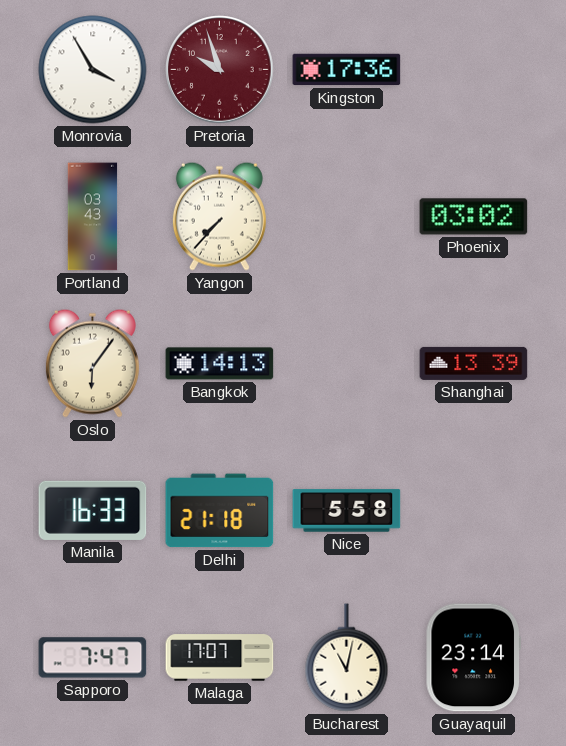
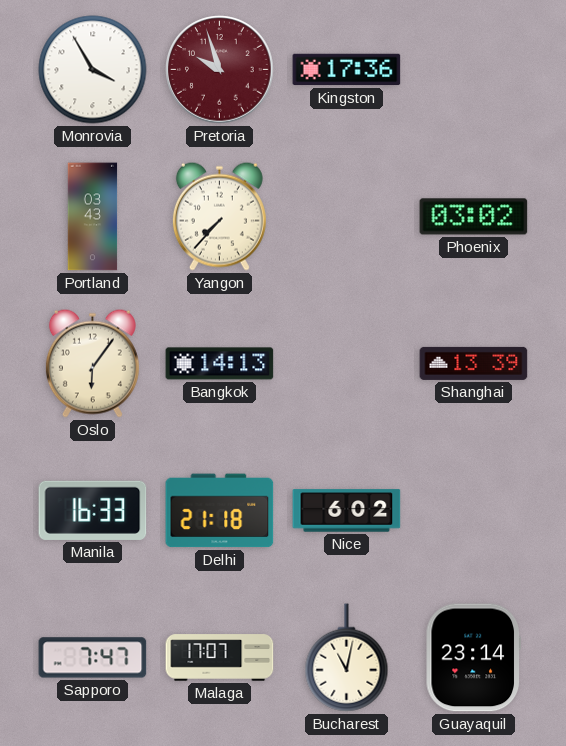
Nice: 5:58 -> 6:02
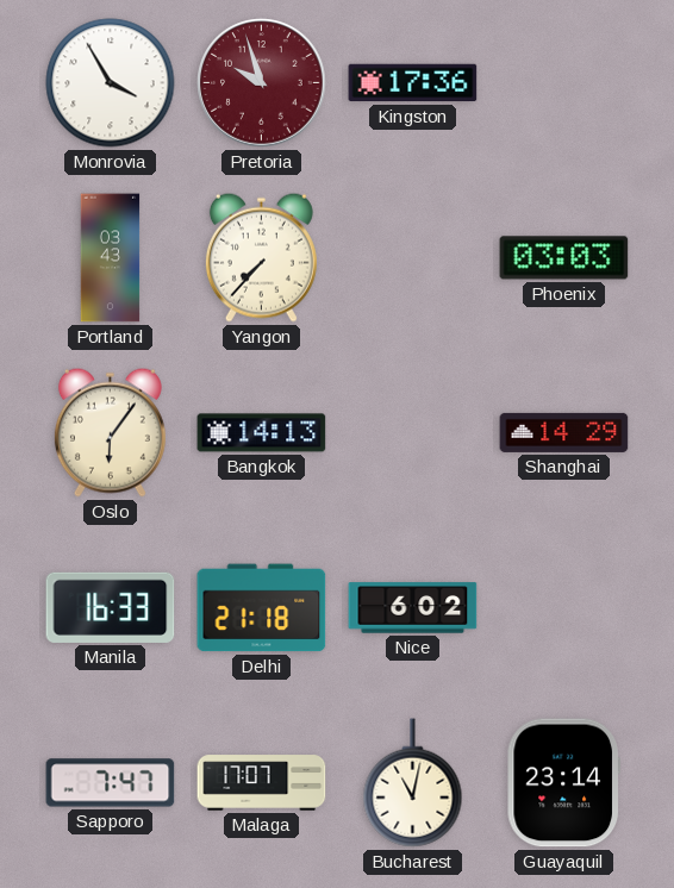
Phoenix: 03:02 -> 03:03
Shanghai: 13:39 -> 14:29
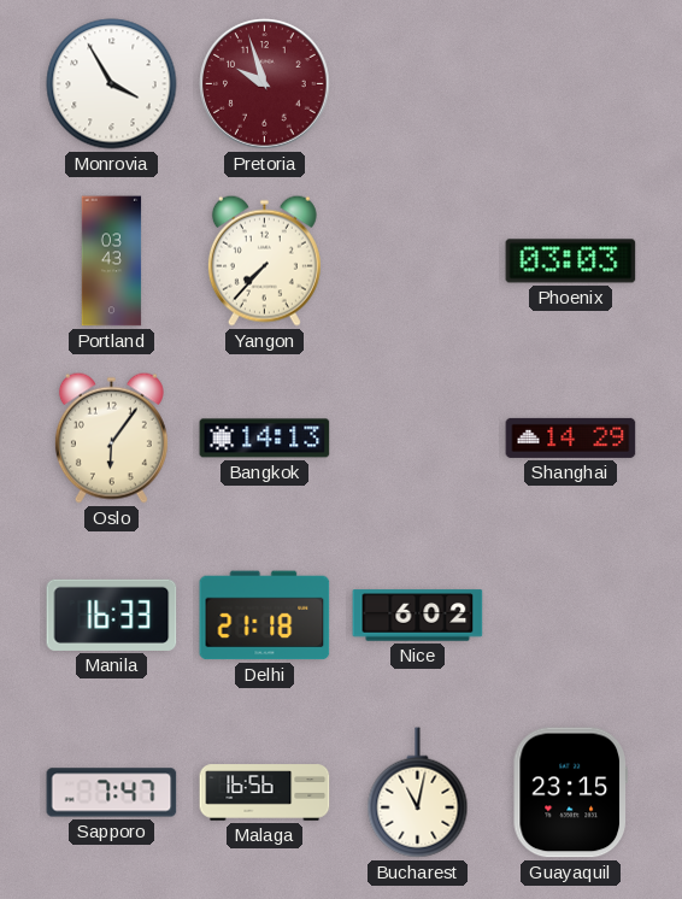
Kingston: 17:36 -> none
Malaga: 17:07 -> 16:56
Guayaquil: 23:14 -> 23:15
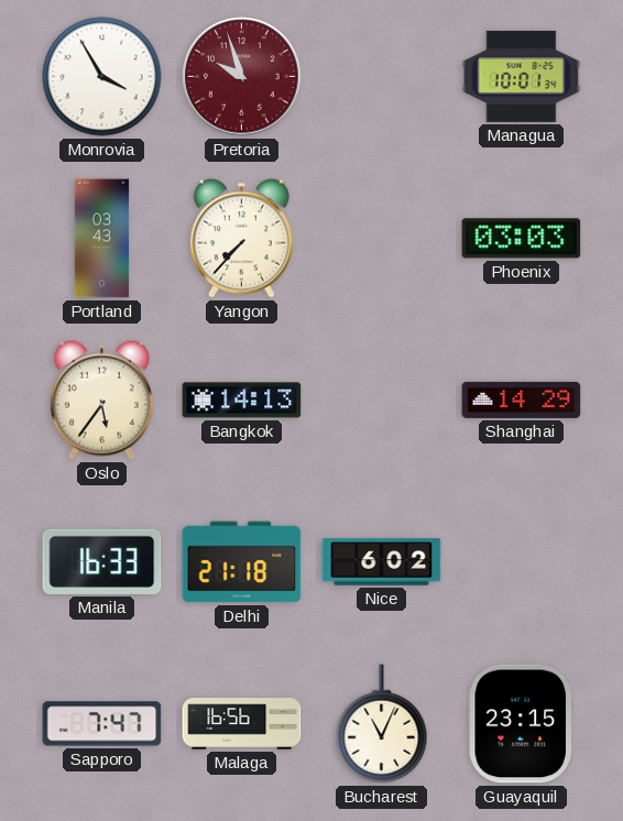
Managua: none -> 10:01
Oslo: 6:06 -> 5:36
Bucharest: 11:02 -> 11:04
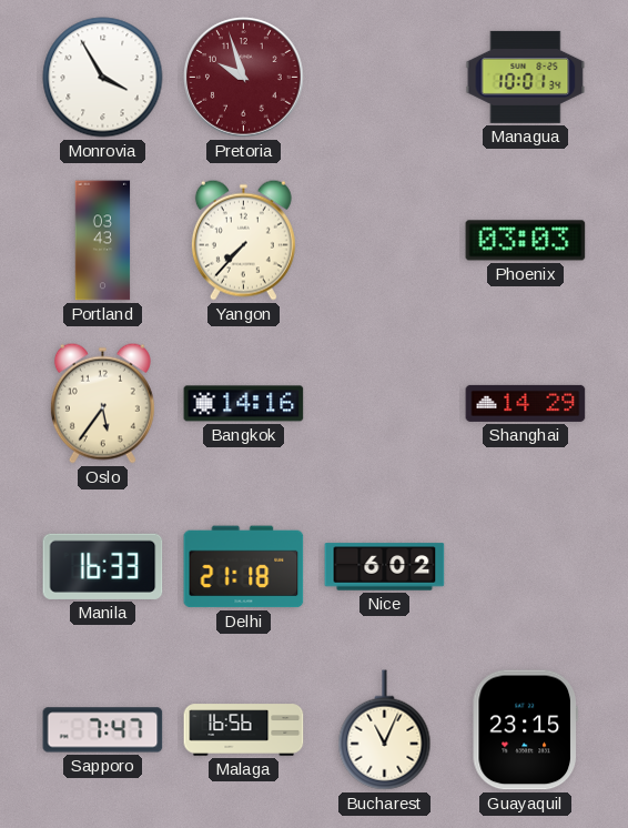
Bangkok: 14:13 -> 14:16
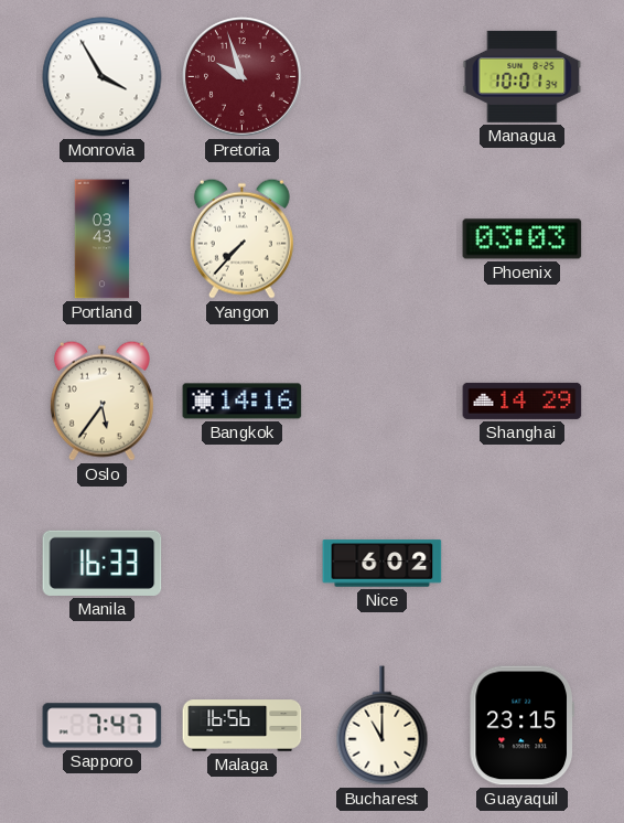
Delhi: 21:18 -> none
Bucharest: 11:04 -> 11:00
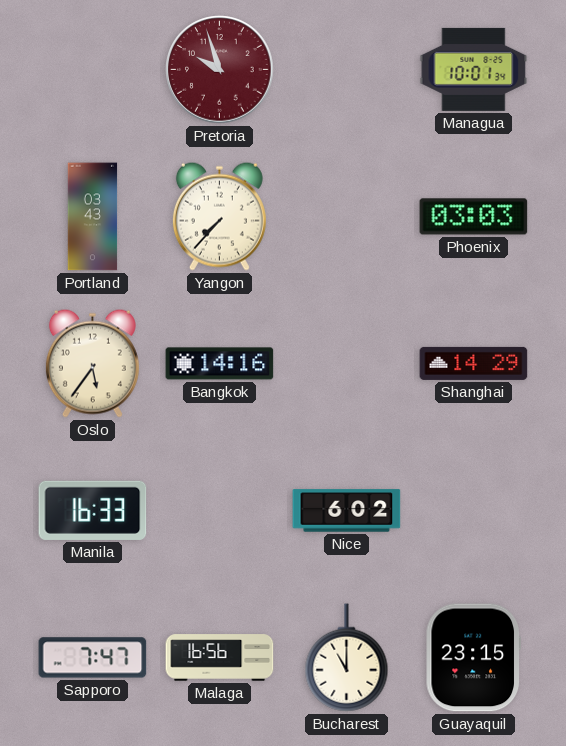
Monrovia: 3:55 -> none
